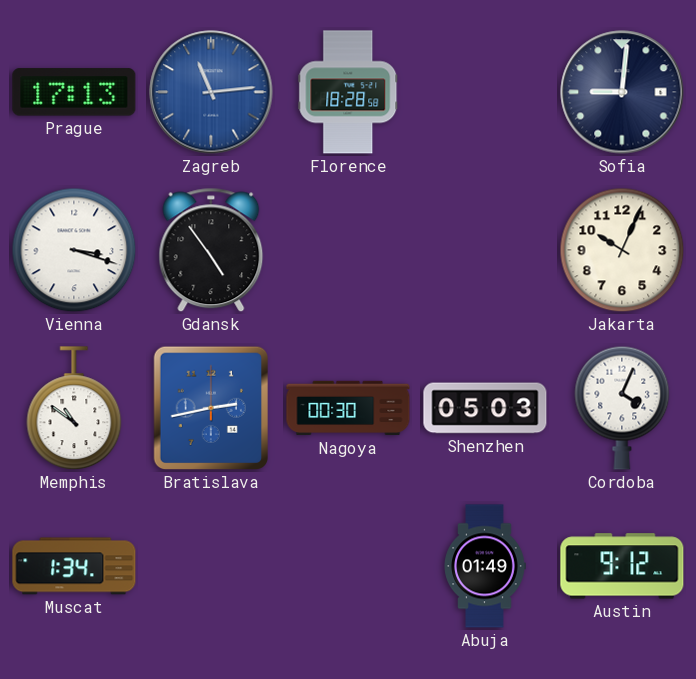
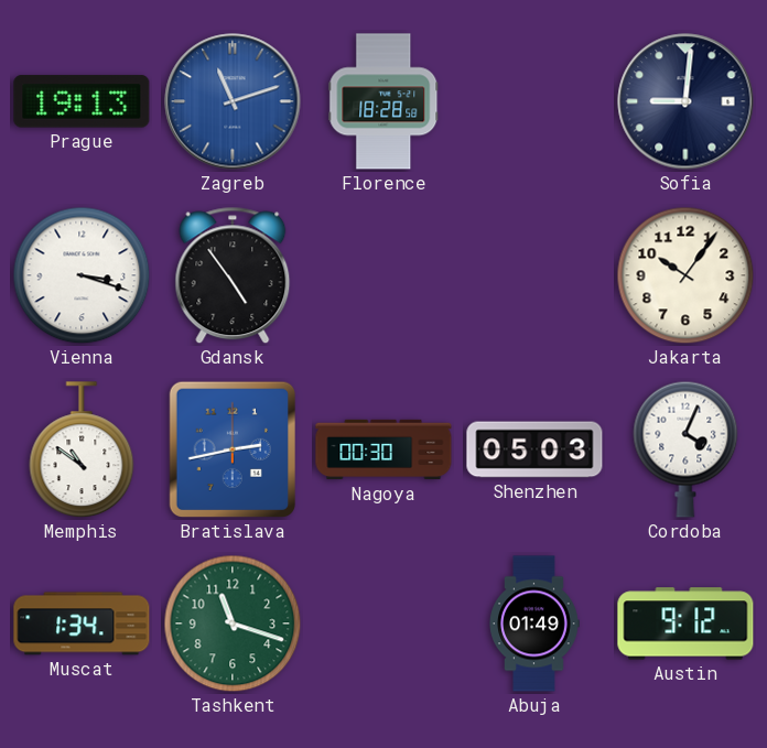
Prague: 17:13 -> 19:13
Zagreb: 11:14 -> 11:12
Jakarta: 10:04 -> 10:06
Tashkent: none -> 11:18
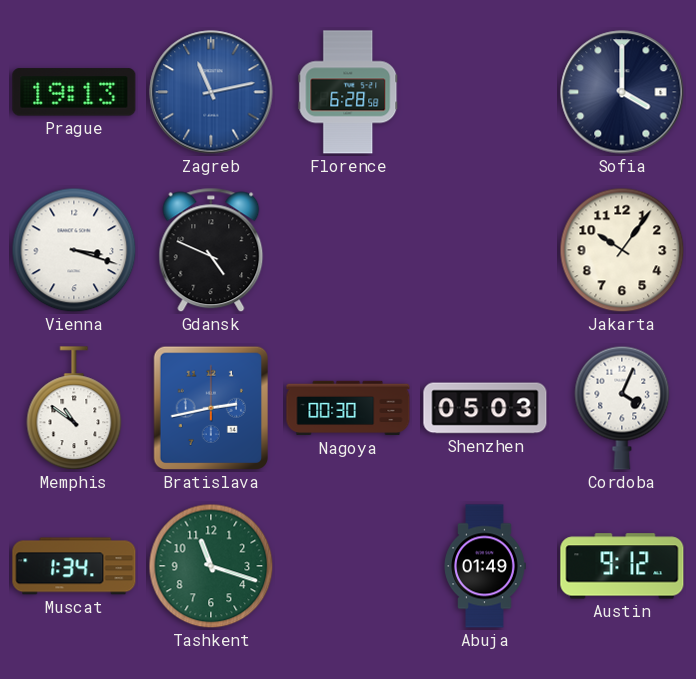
Zagreb: 11:12 -> 11:13
Florence: 18:28 -> 6:28
Sofia: 9:01 -> 4:00
Gdansk: 4:54 -> 4:49
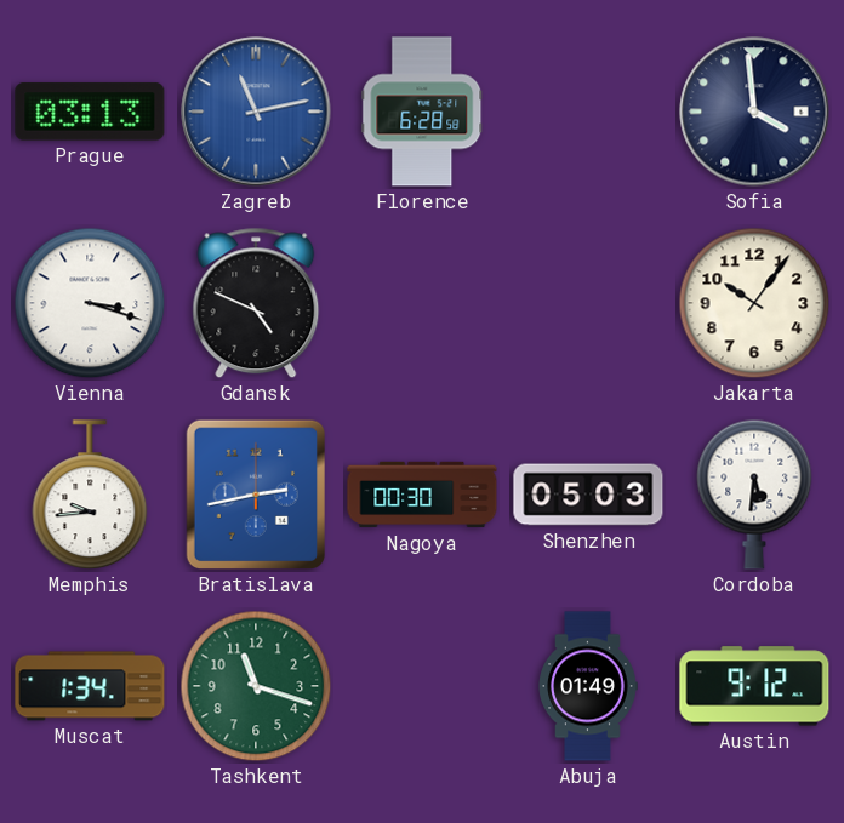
Prague: 19:13 -> 03:13
Sofia: 4:00 -> 3:59
Memphis: 10:51 -> 9:44
Cordoba: 4:04 -> 5:31
